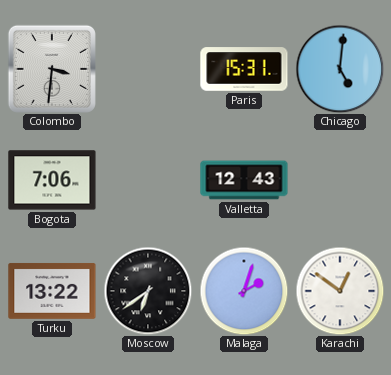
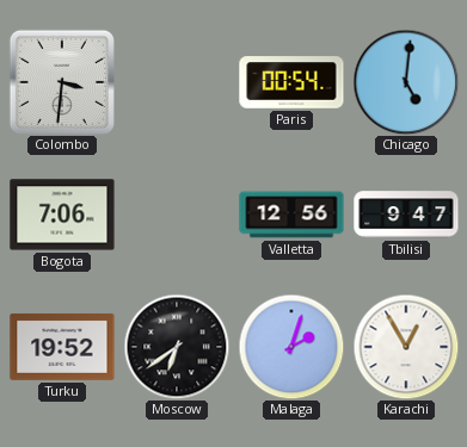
Paris: 15:31 -> 00:54
Valletta: 12:43 -> 12:56
Tbilisi: none -> 9:47
Turku: 13:22 -> 19:52
Karachi: 12:51 -> 12:55
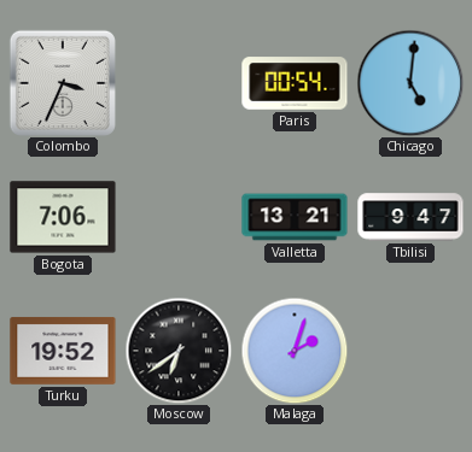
Colombo: 3:31 -> 3:34
Valletta: 12:56 -> 13:21
Karachi: 12:55 -> none
